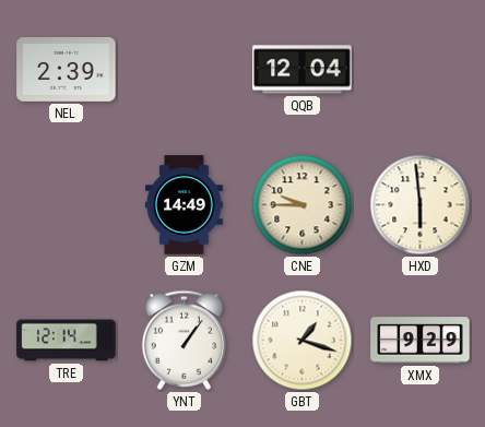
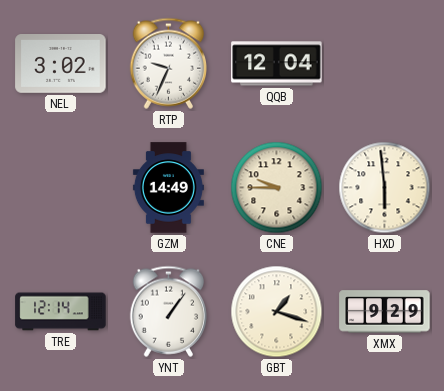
NEL: 2:39 -> 3:02
RTP: none -> 9:34
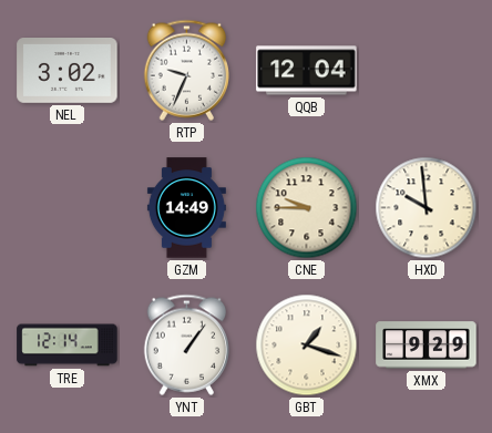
HXD: 5:59 -> 9:59
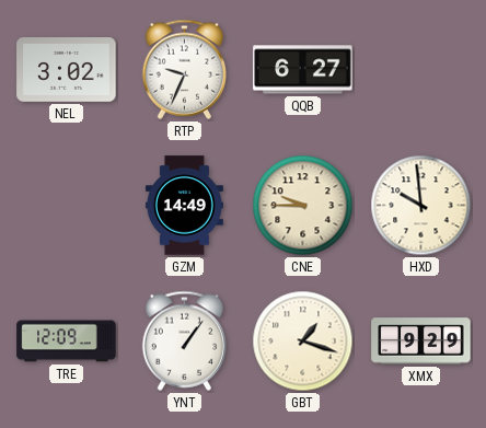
QQB: 12:04 -> 6:27
TRE: 12:14 -> 12:09
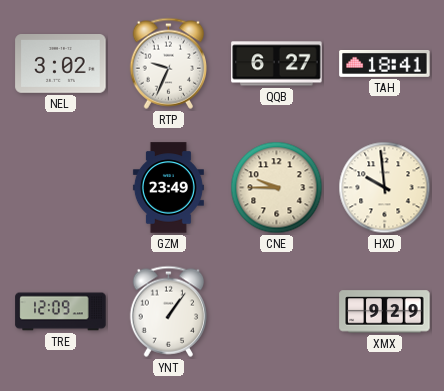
TAH: none -> 18:41
GZM: 14:49 -> 23:49
GBT: 1:18 -> none
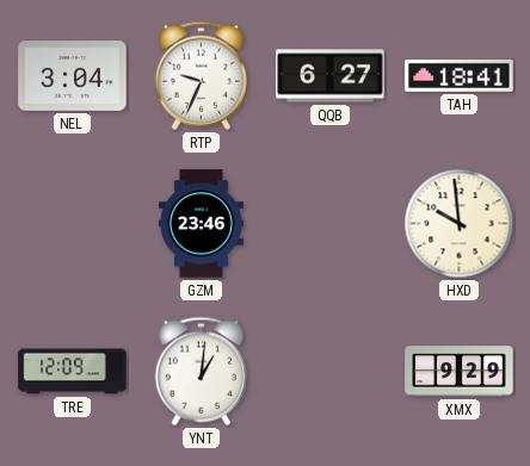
NEL: 3:02 -> 3:04
GZM: 23:49 -> 23:46
CNE: 9:45 -> none
YNT: 1:06 -> 1:01
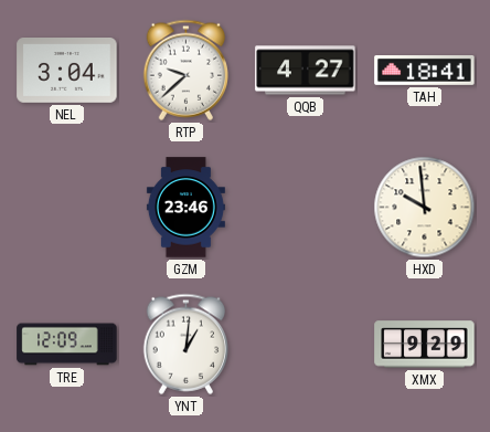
RTP: 9:34 -> 9:38
QQB: 6:27 -> 4:27
